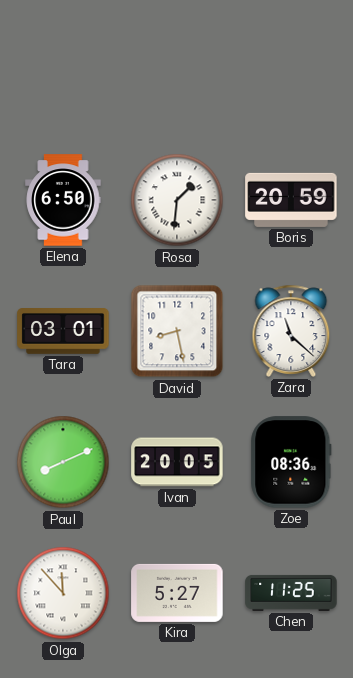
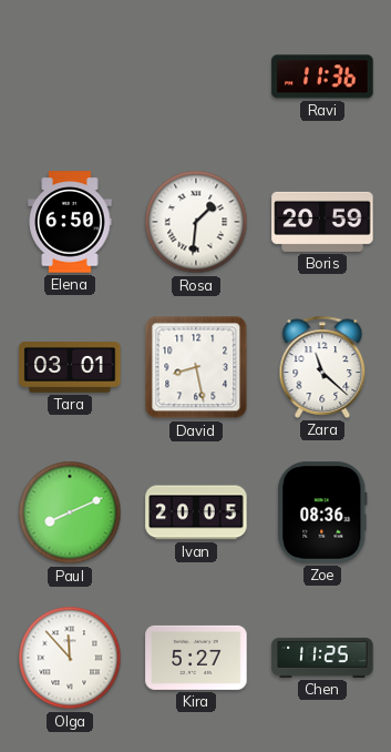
Ravi: none -> 11:36
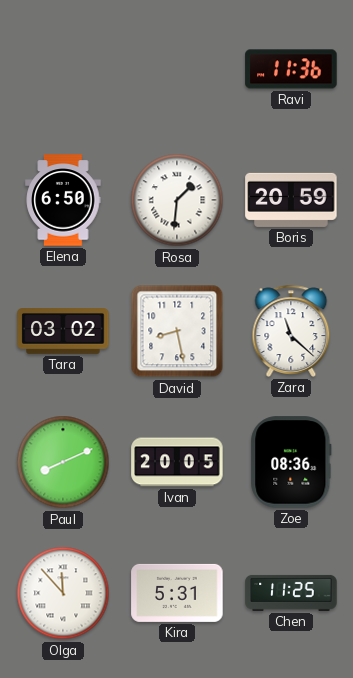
Tara: 03:01 -> 03:02
Kira: 5:27 -> 5:31
